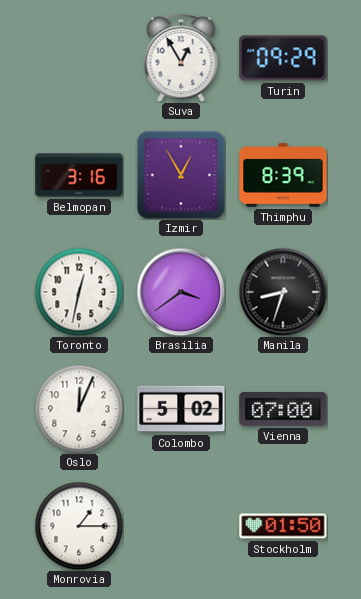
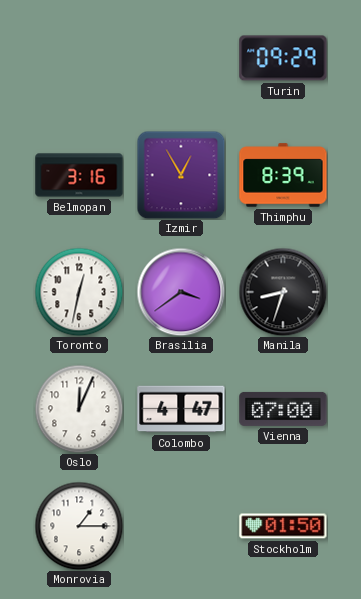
Suva: 12:55 -> none
Colombo: 5:02 -> 4:47
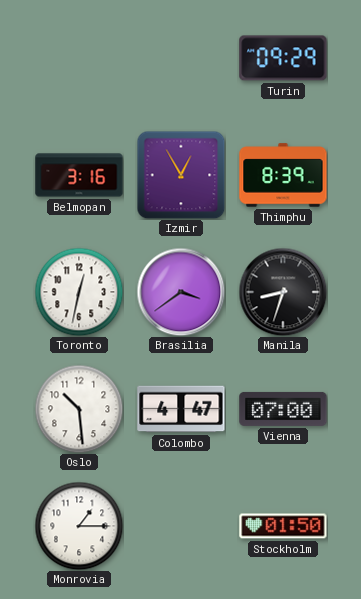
Oslo: 12:04 -> 10:29
